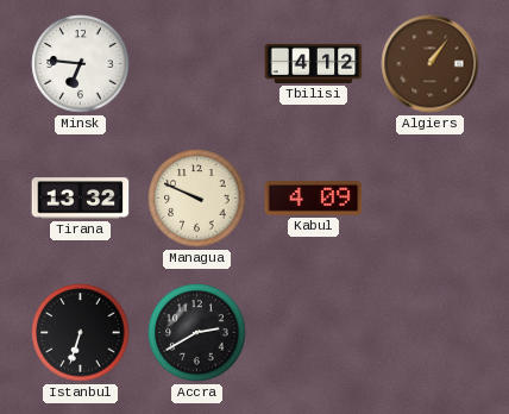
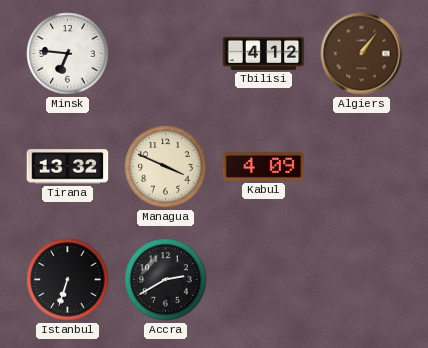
Managua: 9:49 -> 3:49
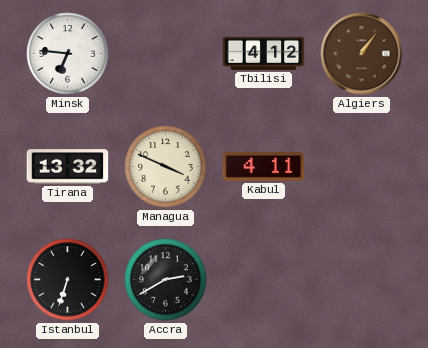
Kabul: 4:09 -> 4:11
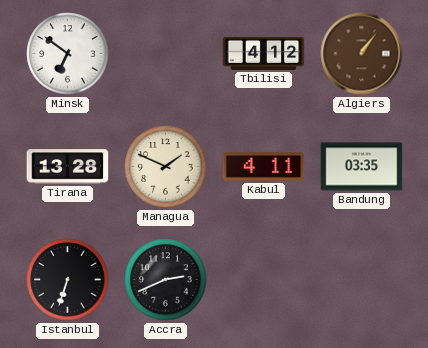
Minsk: 6:46 -> 6:51
Tirana: 13:32 -> 13:28
Managua: 3:49 -> 1:49
Bandung: none -> 03:35
Accra: 2:40 -> 2:41
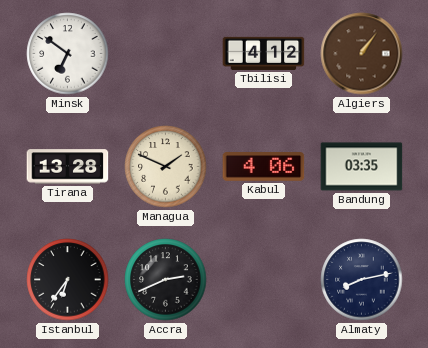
Kabul: 4:11 -> 4:06
Istanbul: 6:33 -> 6:36
Almaty: none -> 8:13
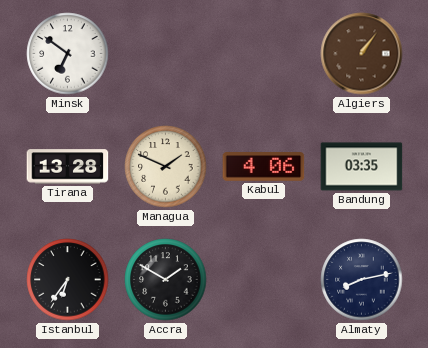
Tbilisi: 4:12 -> none
Accra: 2:41 -> 1:50
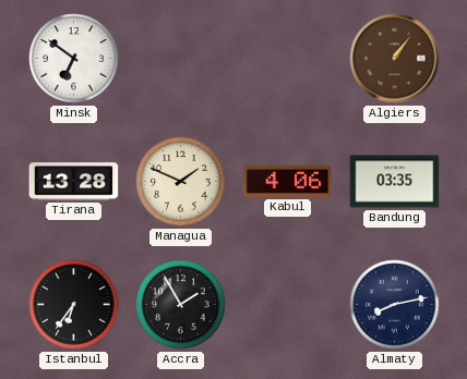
Accra: 1:50 -> 1:55
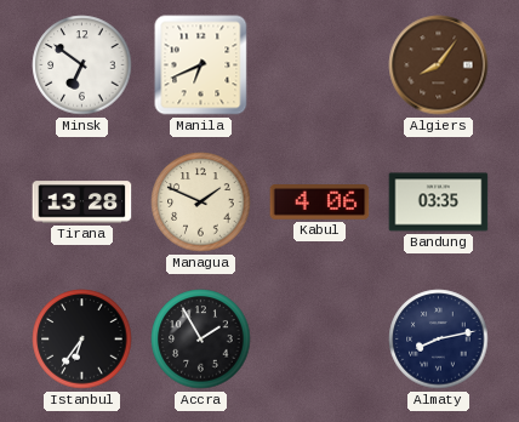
Manila: none -> 6:41
Algiers: 1:06 -> 8:06
